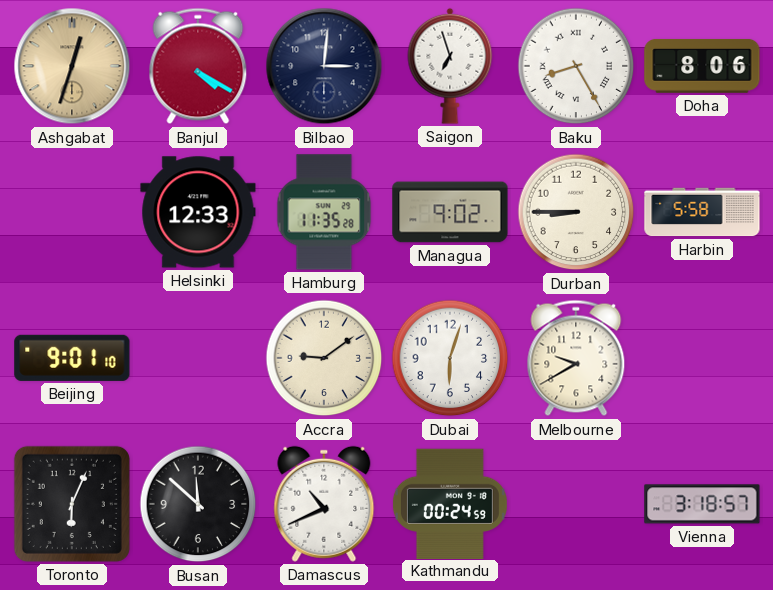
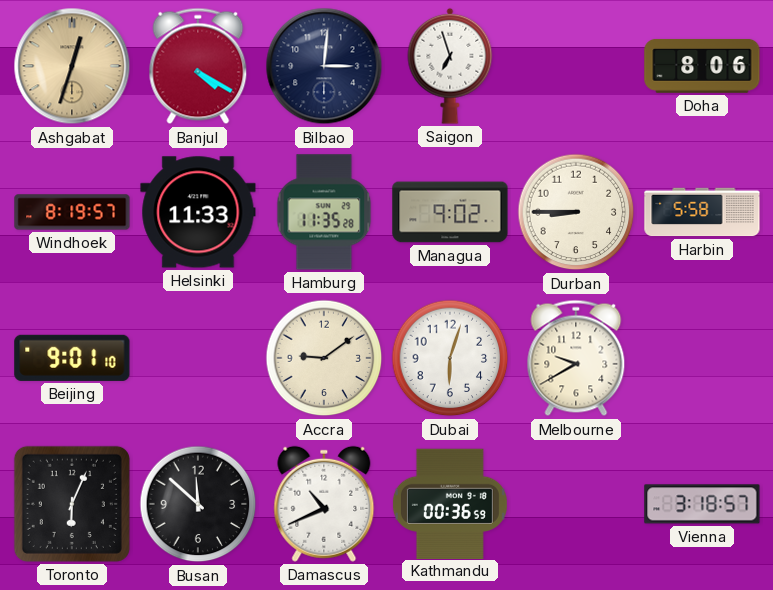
Baku: 8:25 -> none
Windhoek: none -> 8:19
Helsinki: 12:33 -> 11:33
Kathmandu: 00:24 -> 00:36
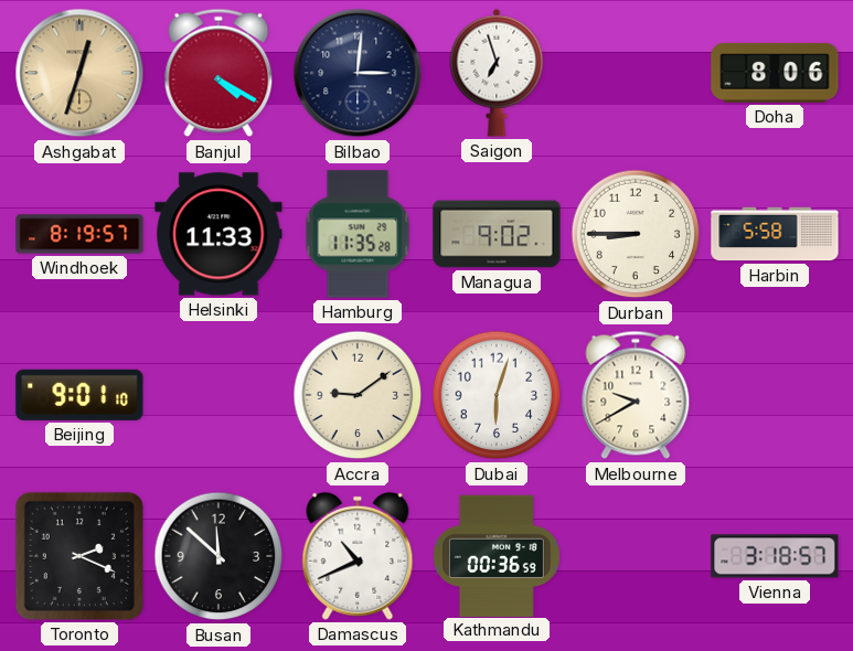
Toronto: 6:04 -> 2:19
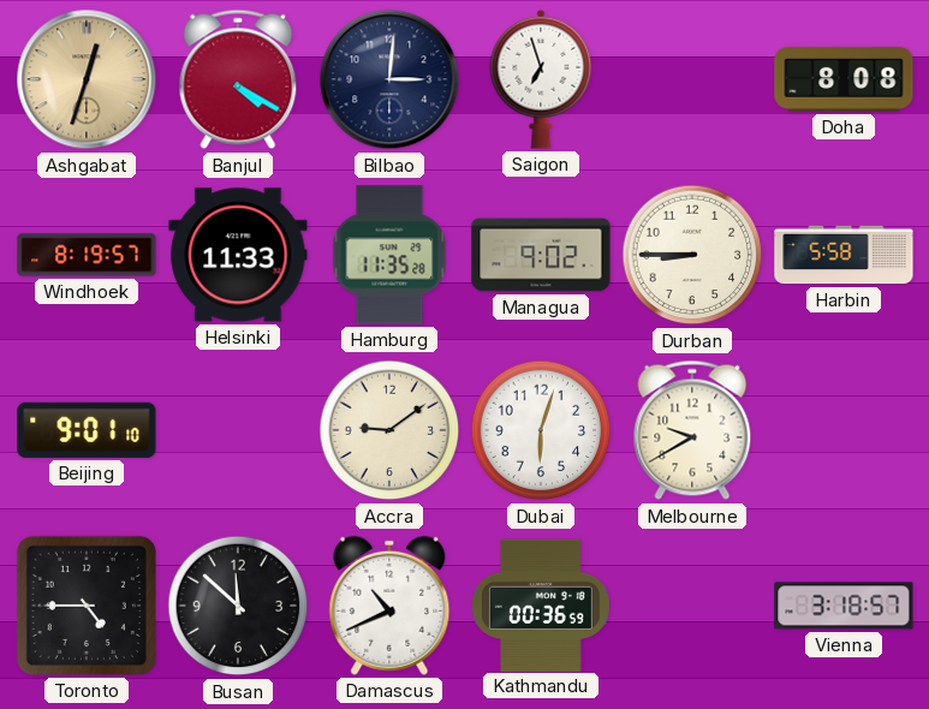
Doha: 8:06 -> 8:08
Toronto: 2:19 -> 4:45
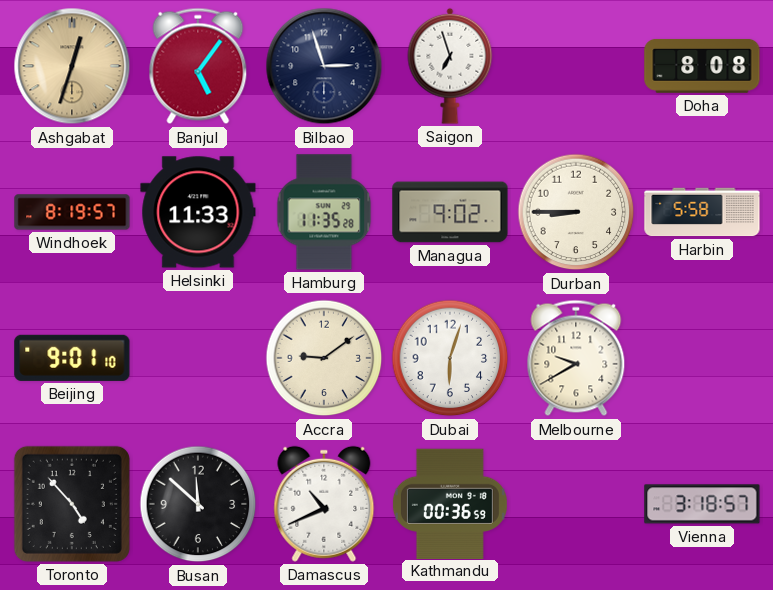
Banjul: 4:20 -> 5:06
Bilbao: 3:01 -> 2:57
Toronto: 4:45 -> 4:53
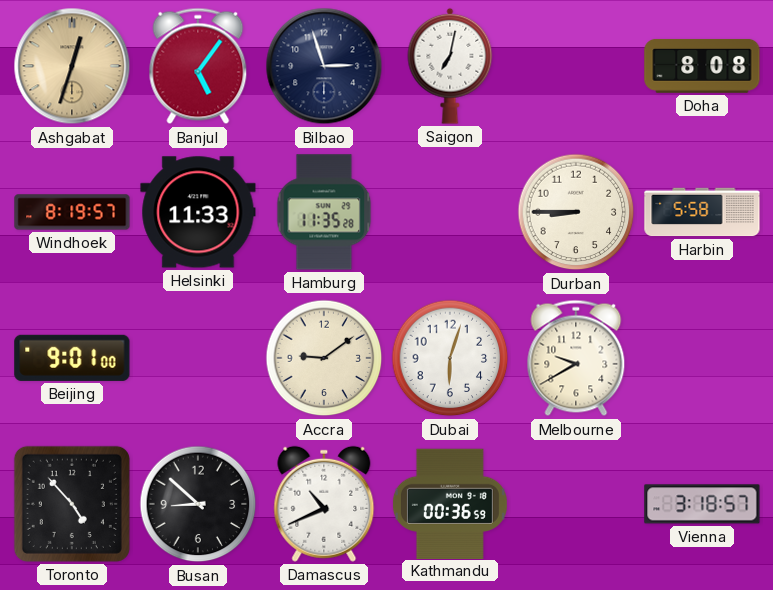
Saigon: 6:57 -> 7:02
Managua: 9:02 -> none
Beijing: 9:01:10 -> 9:01:00
Busan: 11:52 -> 8:52
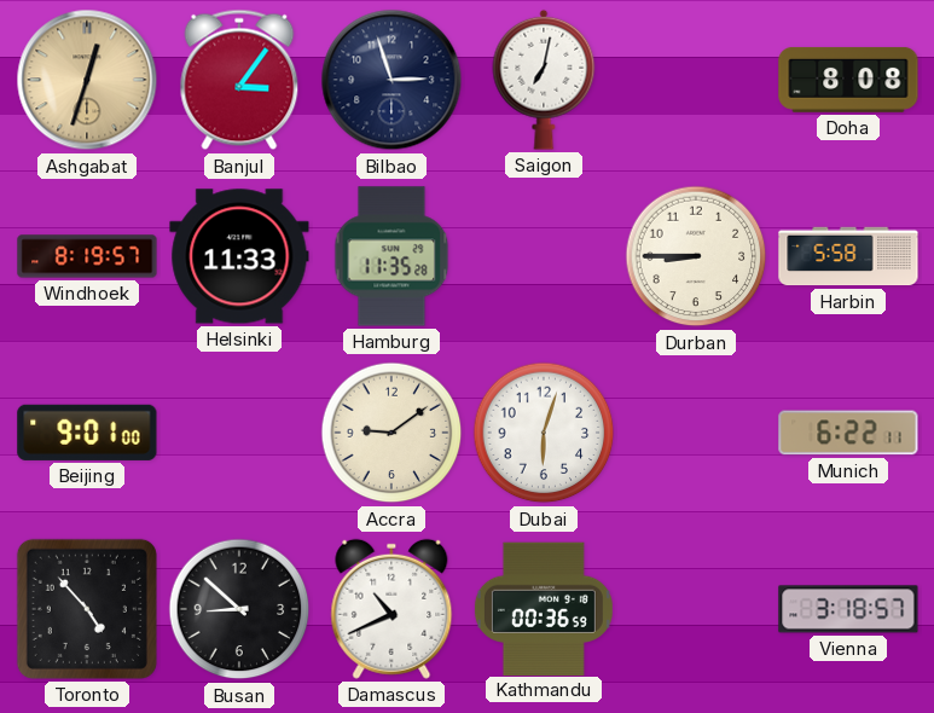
Banjul: 5:06 -> 3:06
Melbourne: 9:40 -> none
Munich: none -> 6:22
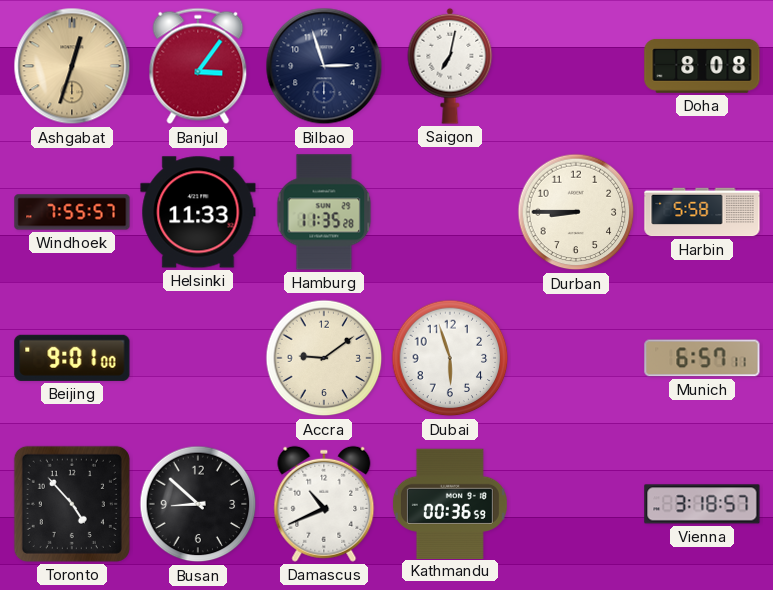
Windhoek: 8:19 -> 7:55
Dubai: 6:03 -> 5:57
Munich: 6:22 -> 6:57
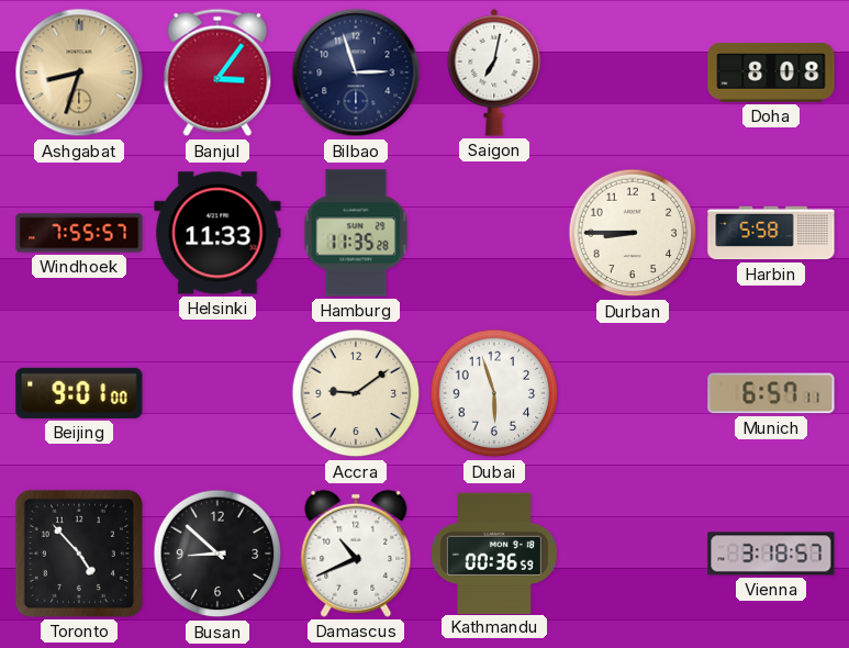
Ashgabat: 12:33 -> 8:33
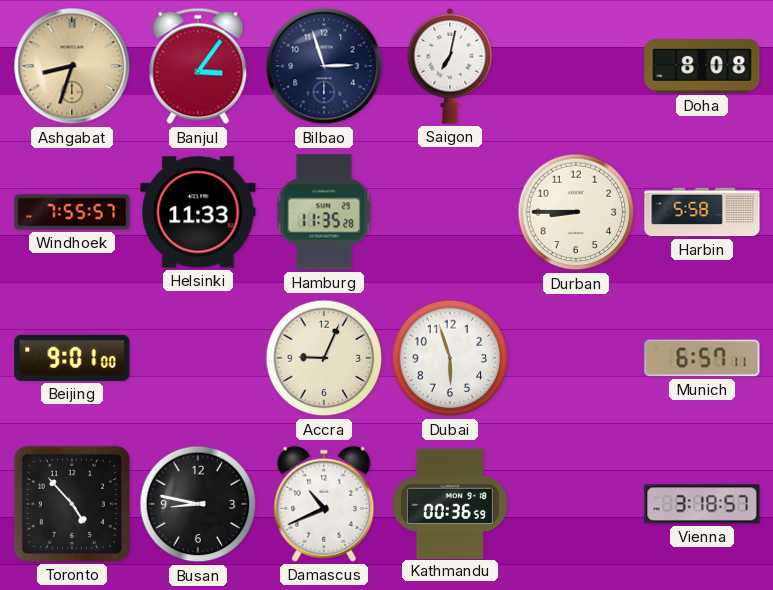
Accra: 9:09 -> 9:04
Busan: 8:52 -> 8:47
